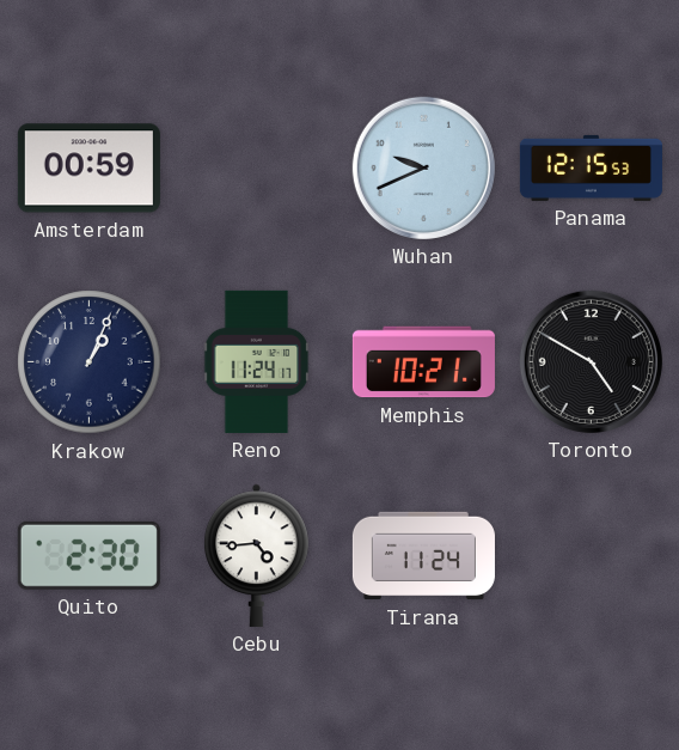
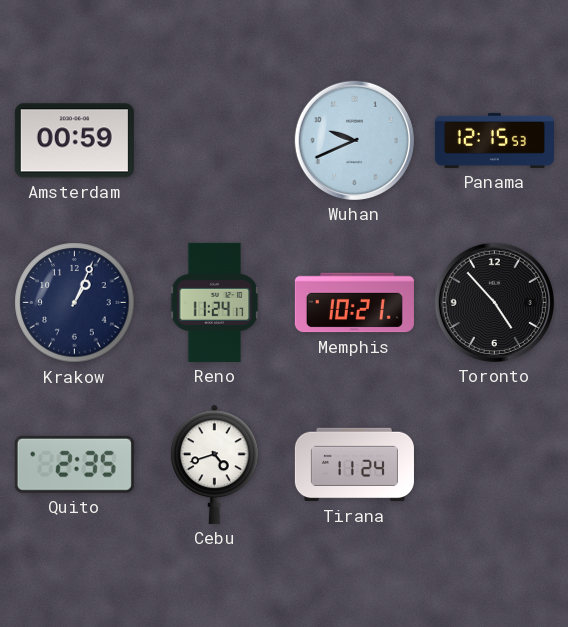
Toronto: 4:50 -> 4:53
Quito: 2:30 -> 2:35
Cebu: 4:44 -> 4:42
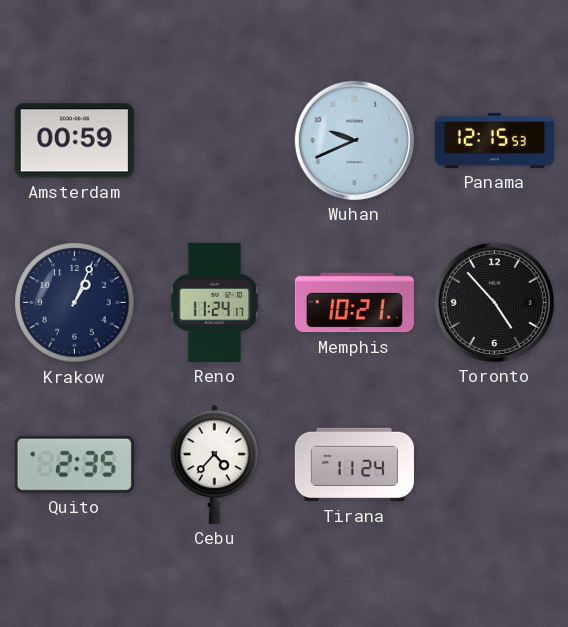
Cebu: 4:42 -> 4:37
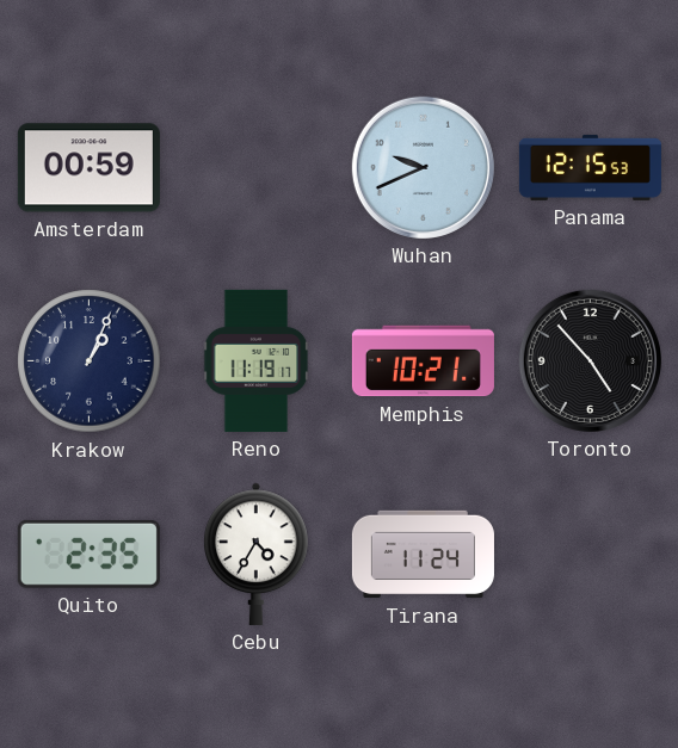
Reno: 11:24 -> 11:19
Cebu: 4:37 -> 4:35
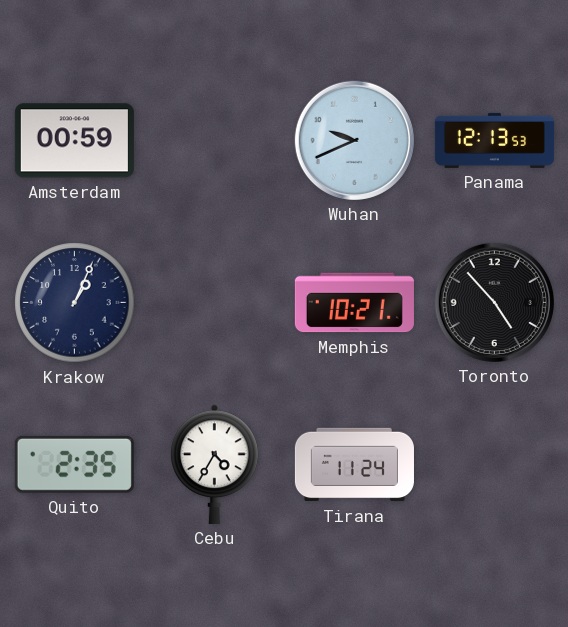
Panama: 12:15 -> 12:13
Reno: 11:19 -> none
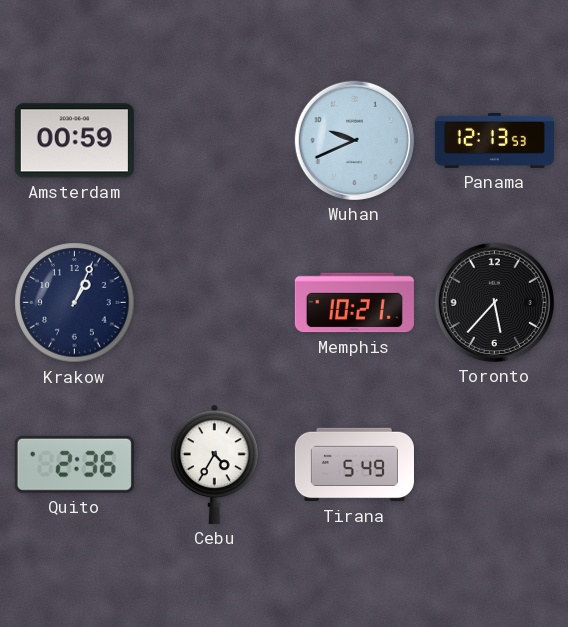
Toronto: 4:53 -> 5:37
Quito: 2:35 -> 2:36
Tirana: 11:24 -> 5:49
